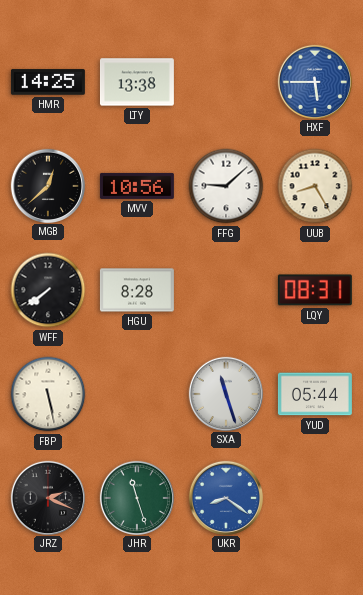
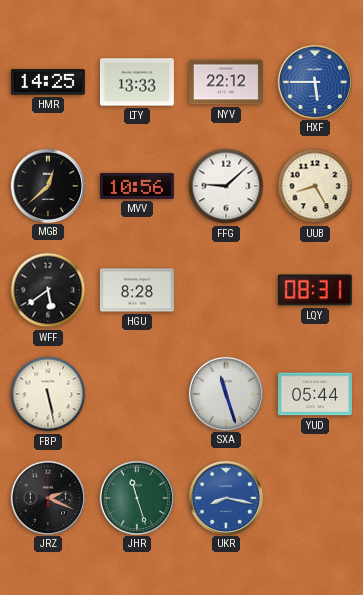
LTY: 13:38 -> 13:33
NYV: none -> 22:12
WFF: 7:39 -> 5:39
UKR: 8:21 -> 8:17
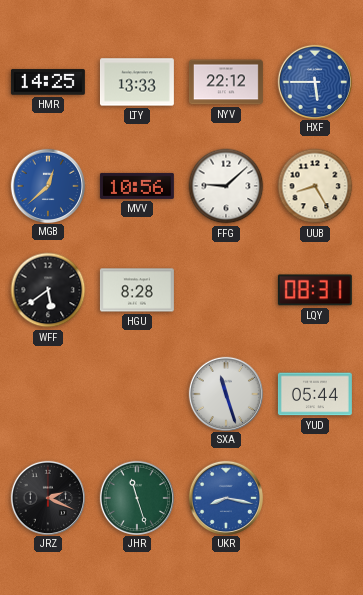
MGB dial: black -> blue
FBP: 5:28 -> none
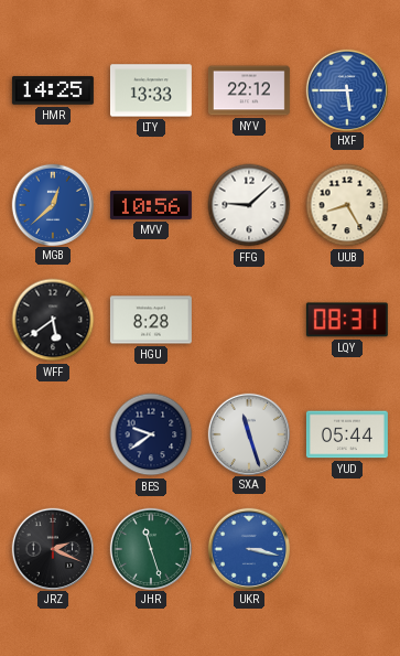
BES: none -> 9:39
UKR: 8:17 -> 3:17
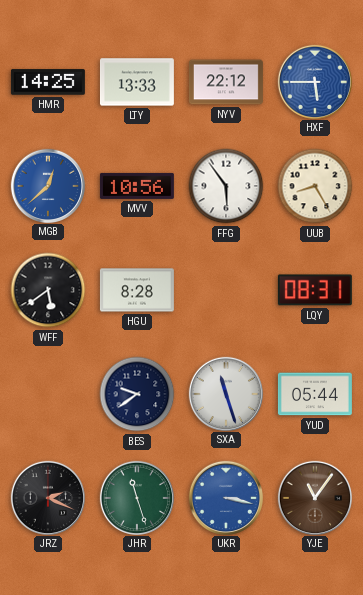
FFG: 9:08 -> 5:54
YJE: none -> 11:06
